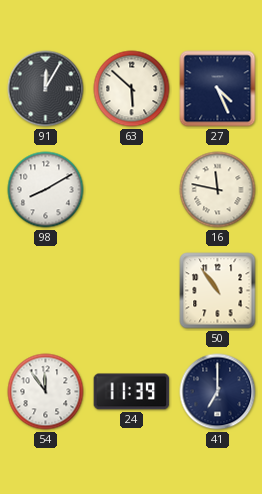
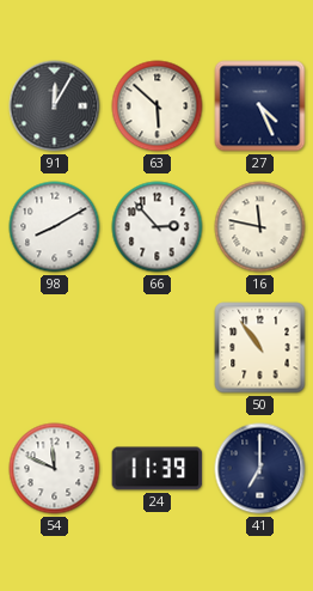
66: none -> 2:53
54: 11:54 -> 11:49
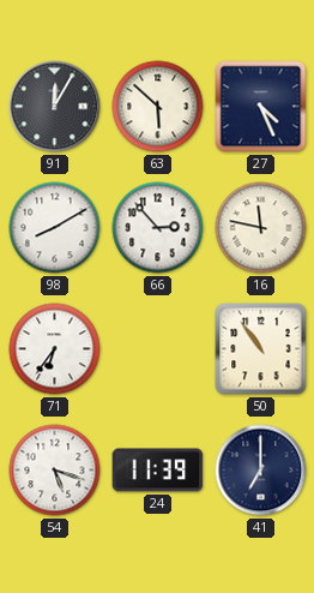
71: none -> 6:36
54: 11:49 -> 5:18
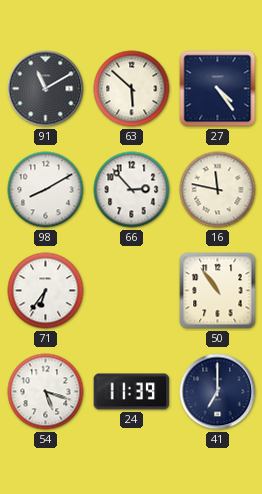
91: 12:05 -> 11:10
27: 4:26 -> 4:24
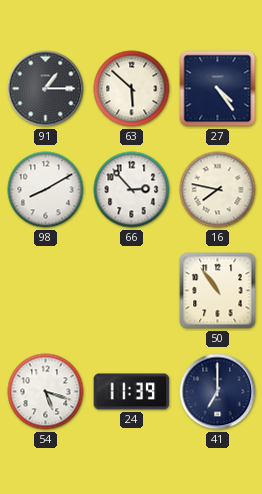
91: 11:10 -> 1:15
16: 11:47 -> 7:47
71: 6:36 -> none
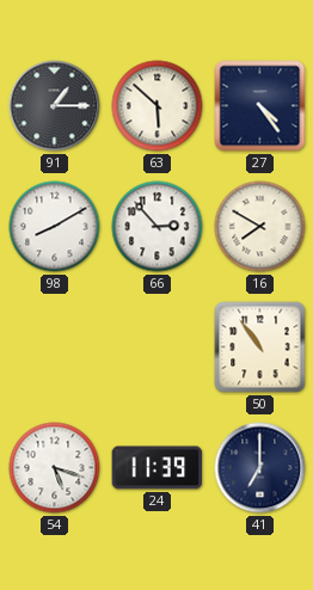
16: 7:47 -> 7:50
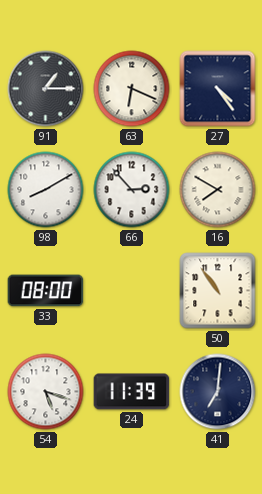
63: 5:52 -> 6:19
33: none -> 08:00
41: 7:00 -> 7:01
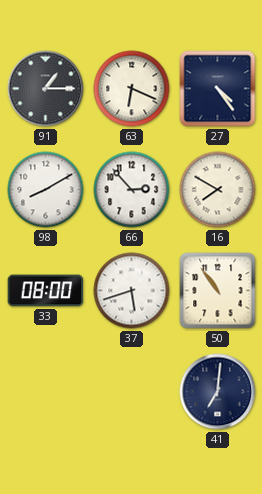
37: none -> 5:42
54: 5:18 -> none
24: 11:39 -> none
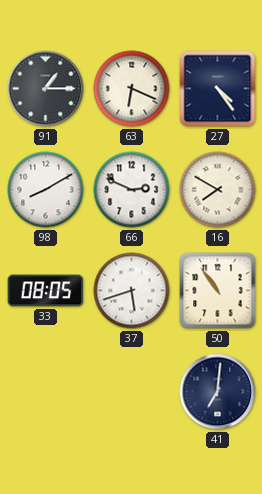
66: 2:53 -> 2:49
33: 08:00 -> 08:05
